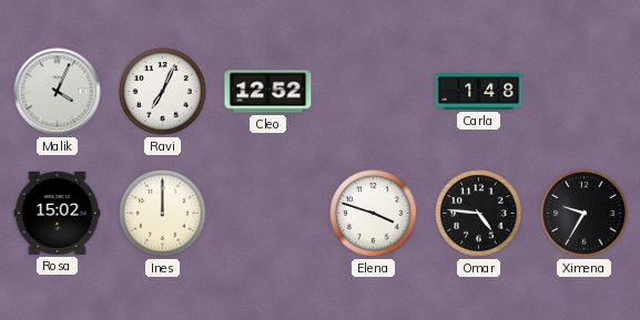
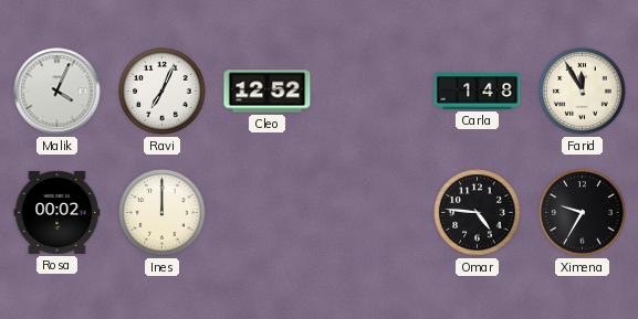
Farid: none -> 11:55
Rosa: 15:02 -> 00:02
Elena: 3:48 -> none
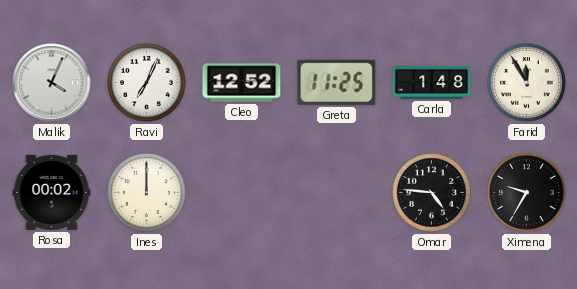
Greta: none -> 11:25
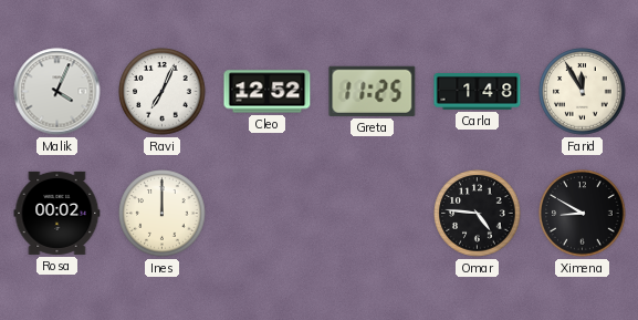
Ximena: 9:35 -> 8:50
